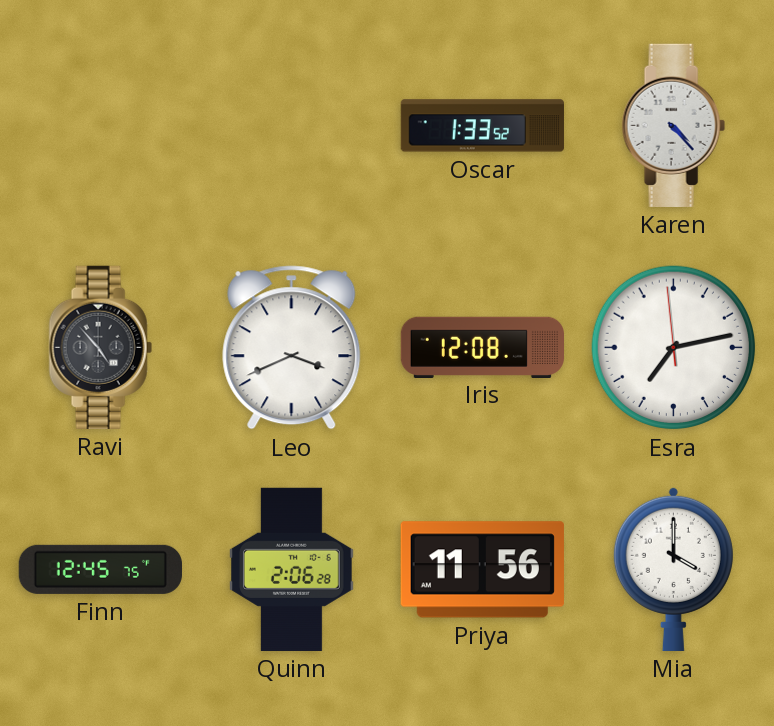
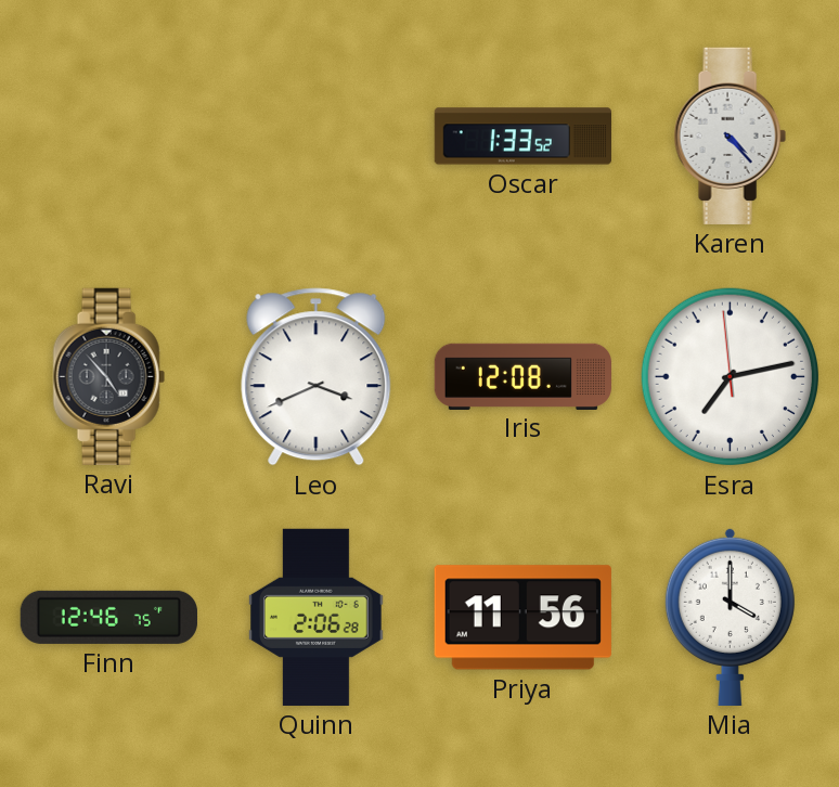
Finn: 12:45 -> 12:46
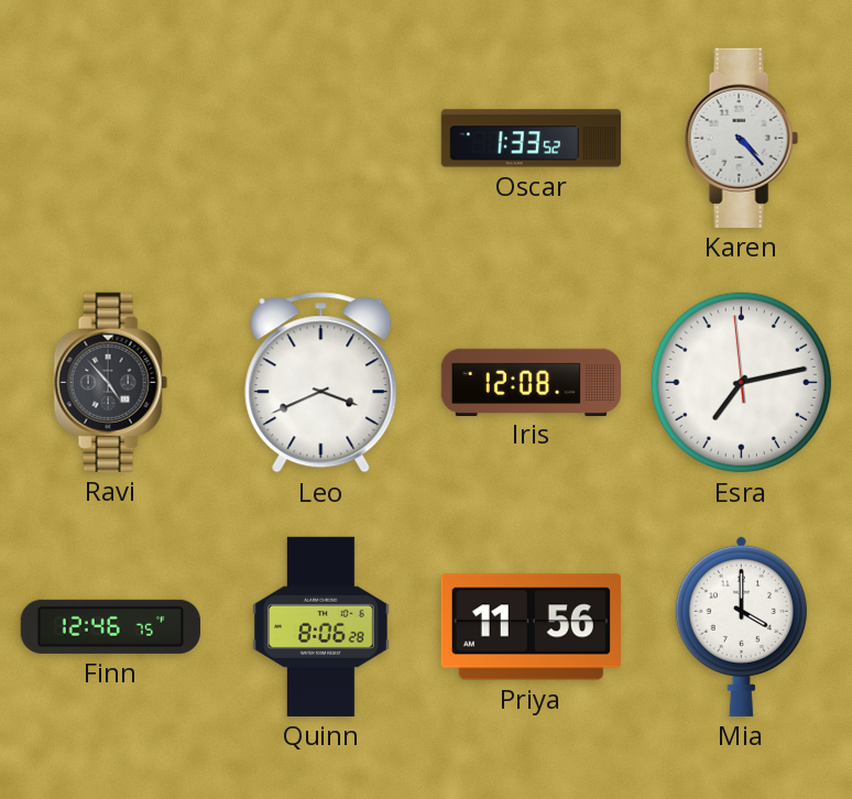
Quinn: 2:06 -> 8:06
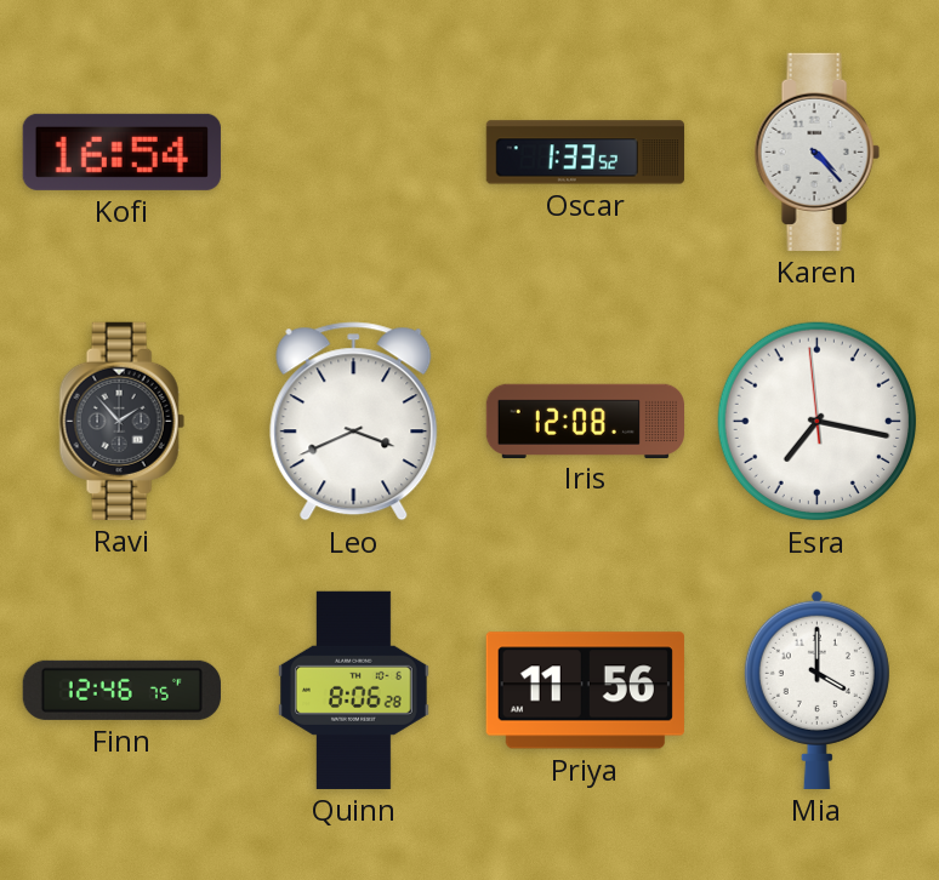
Kofi: none -> 16:54
Ravi: 4:53 -> 1:53
Esra: 7:12 -> 7:16
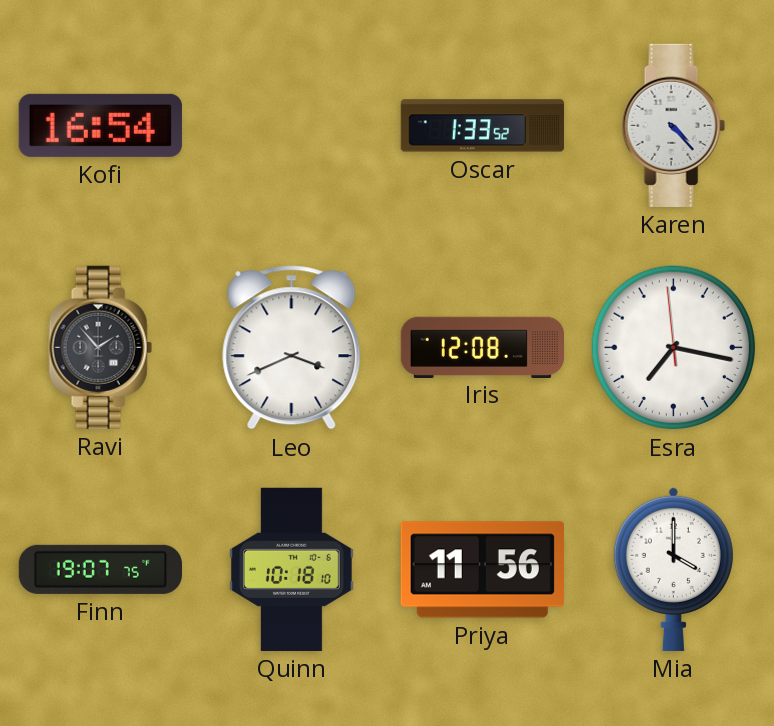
Finn: 12:46 -> 19:07
Quinn: 8:06 -> 10:18
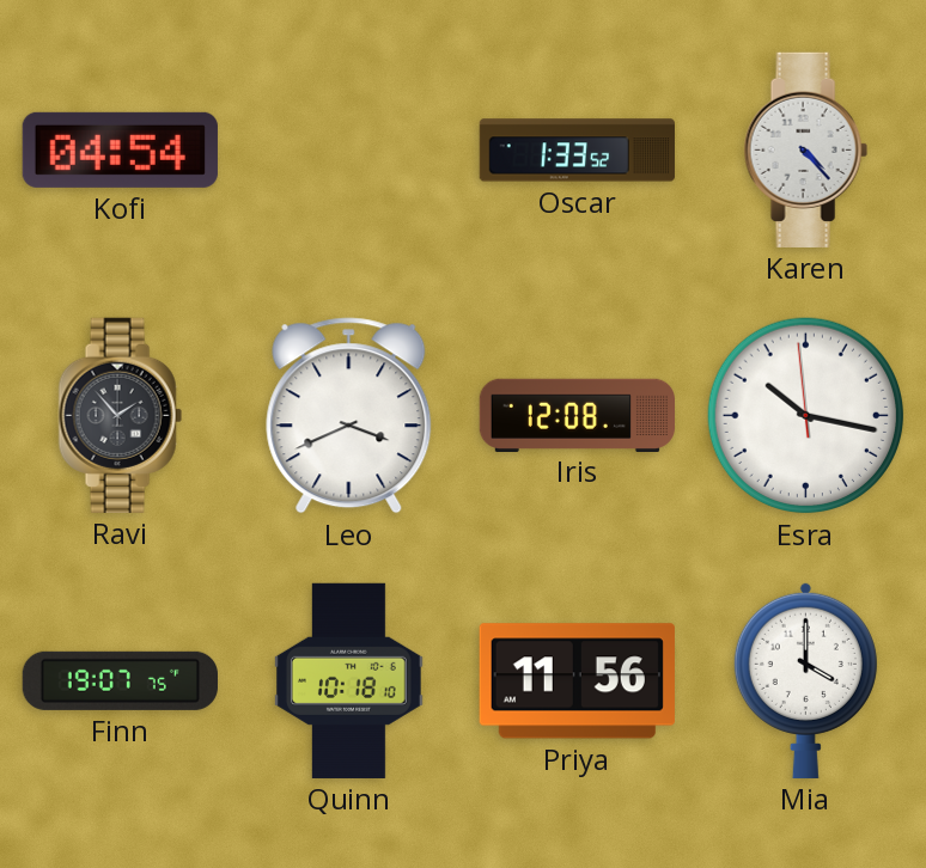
Kofi: 16:54 -> 04:54
Esra: 7:16 -> 10:16
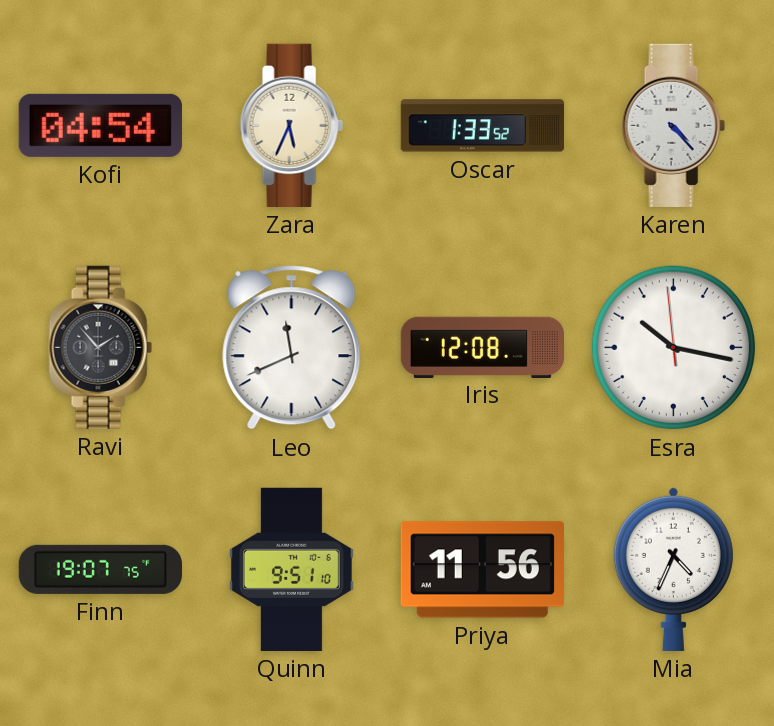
Zara: none -> 5:34
Leo: 3:41 -> 11:41
Quinn: 10:18 -> 9:51
Mia: 4:00 -> 4:34
